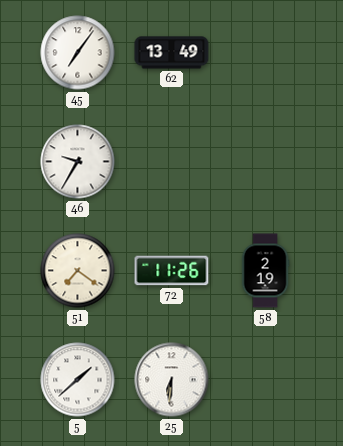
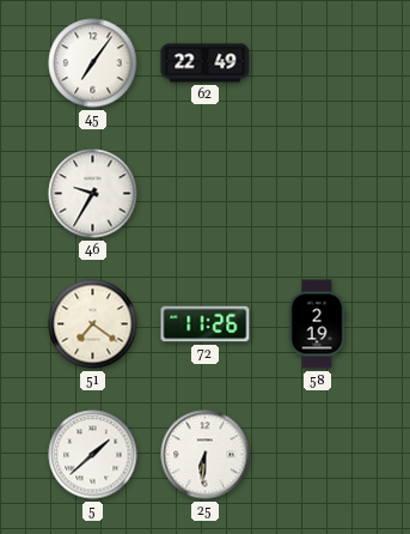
62: 13:49 -> 22:49
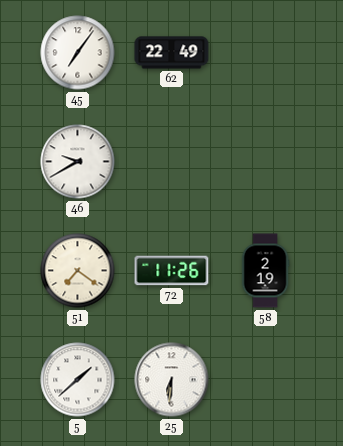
46: 9:35 -> 9:40
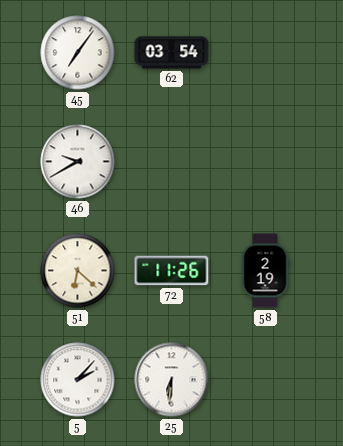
62: 22:49 -> 03:54
51: 7:21 -> 6:22
5: 1:38 -> 2:07
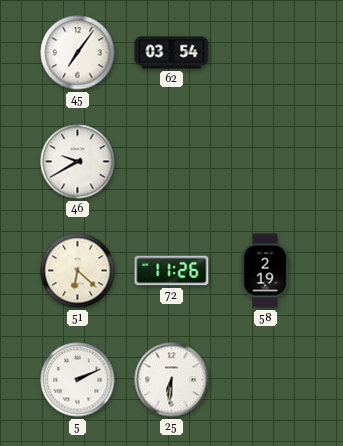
5: 2:07 -> 2:11
